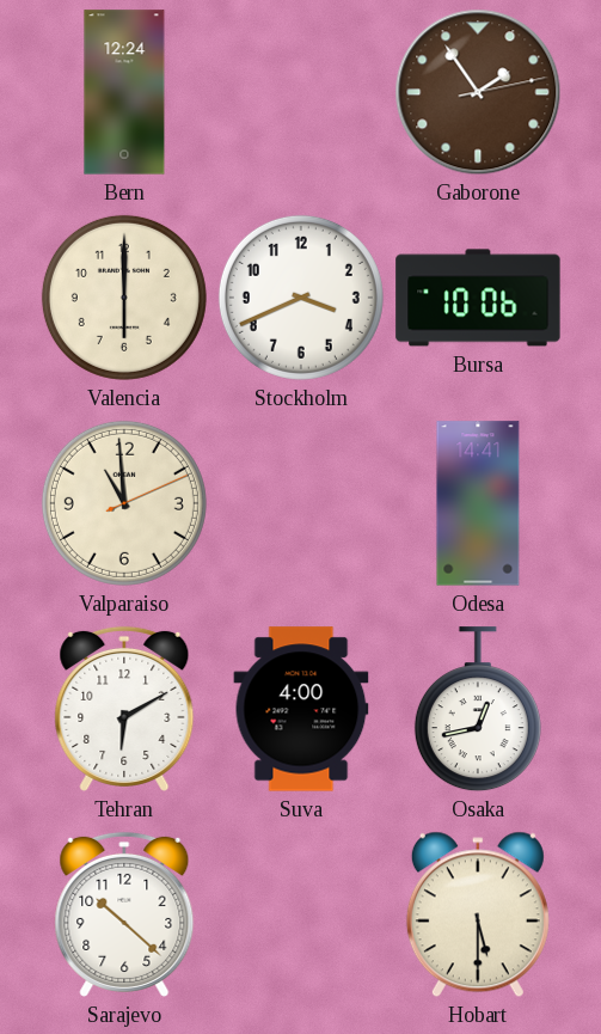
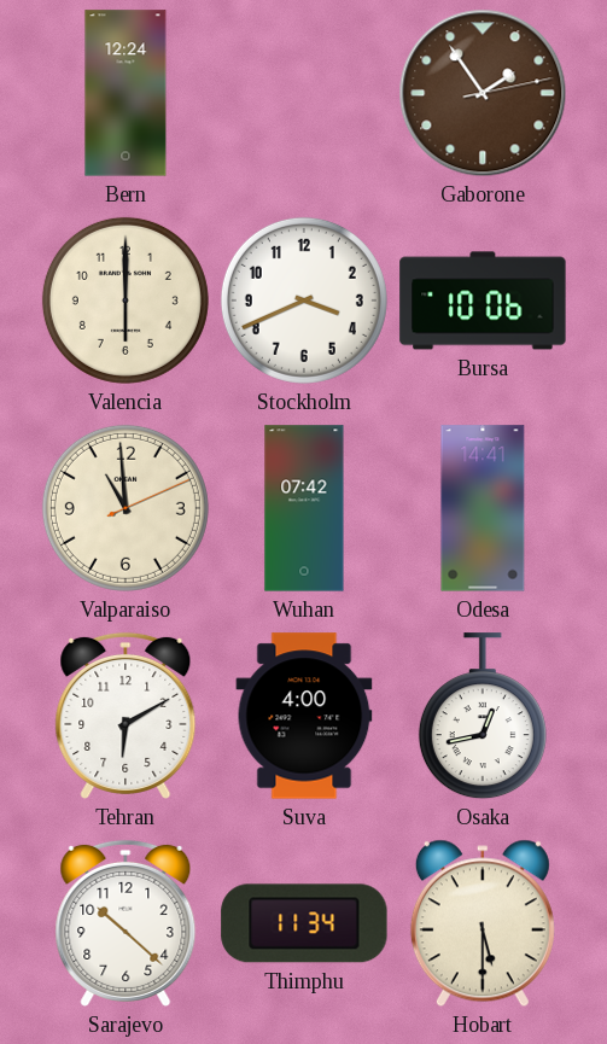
Wuhan: none -> 07:42
Thimphu: none -> 11:34
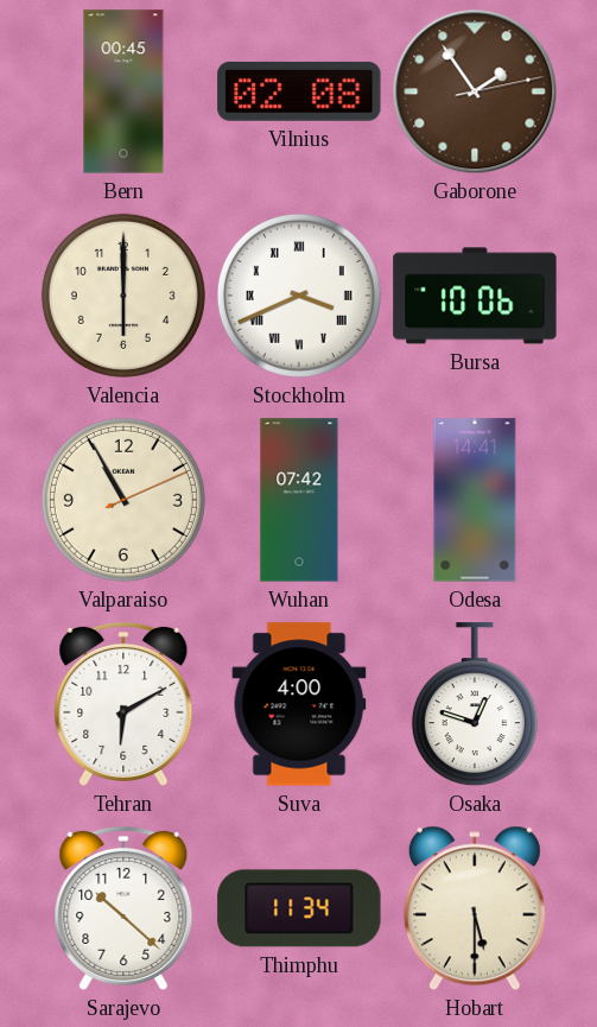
Bern: 12:24 -> 00:45
Vilnius: none -> 02:08
Stockholm numerals: Arabic -> Roman
Valparaiso: 10:59 -> 10:55
Osaka: 12:43 -> 12:48
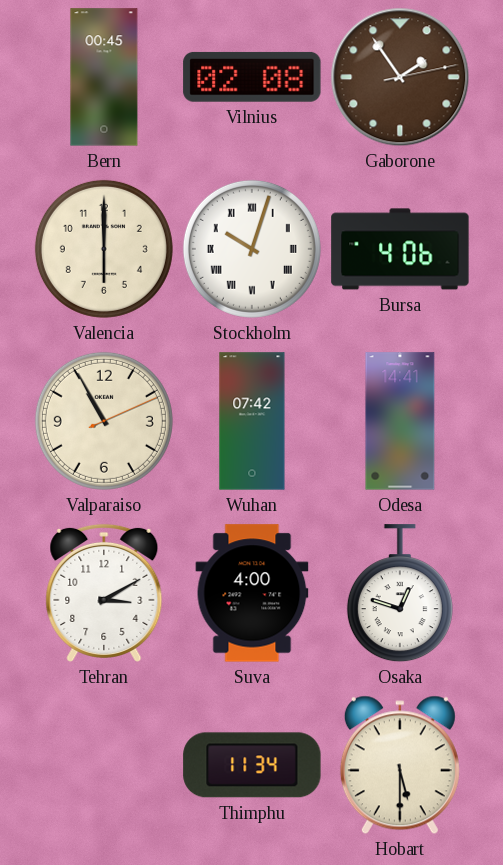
Stockholm: 3:41 -> 10:03
Bursa: 10:06 -> 4:06
Tehran: 6:10 -> 3:10
Sarajevo: 10:22 -> none
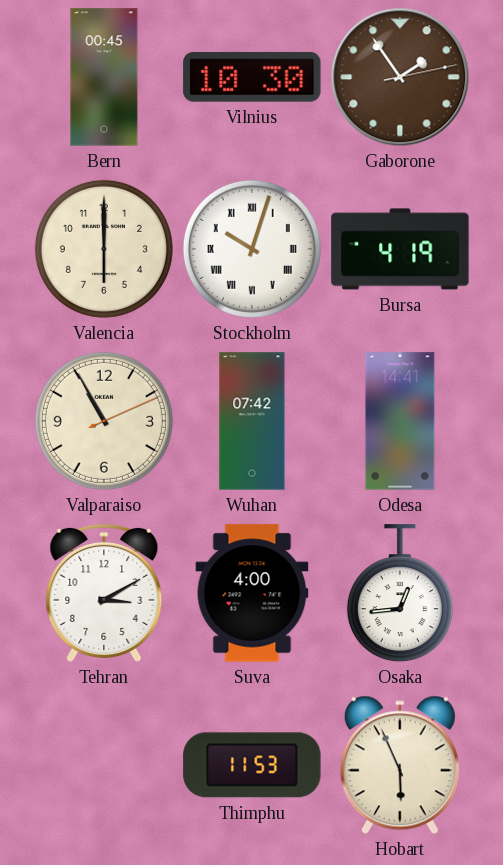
Vilnius: 02:08 -> 10:30
Bursa: 4:06 -> 4:19
Osaka: 12:48 -> 12:44
Thimphu: 11:34 -> 11:53
Hobart: 5:30 -> 5:56
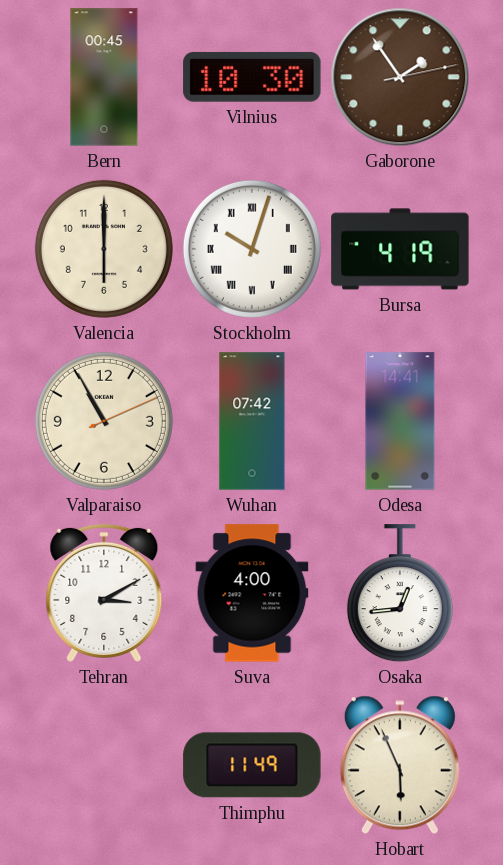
Thimphu: 11:53 -> 11:49
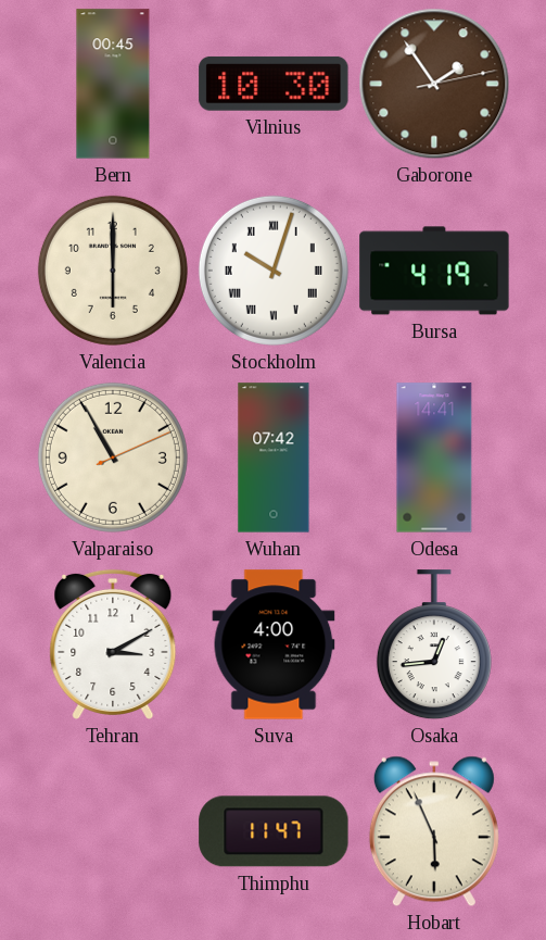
Thimphu: 11:49 -> 11:47
